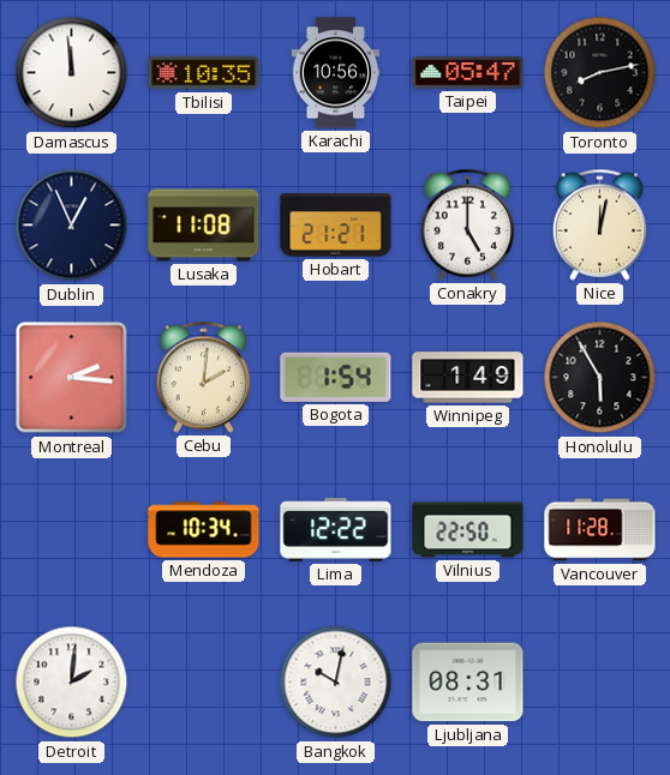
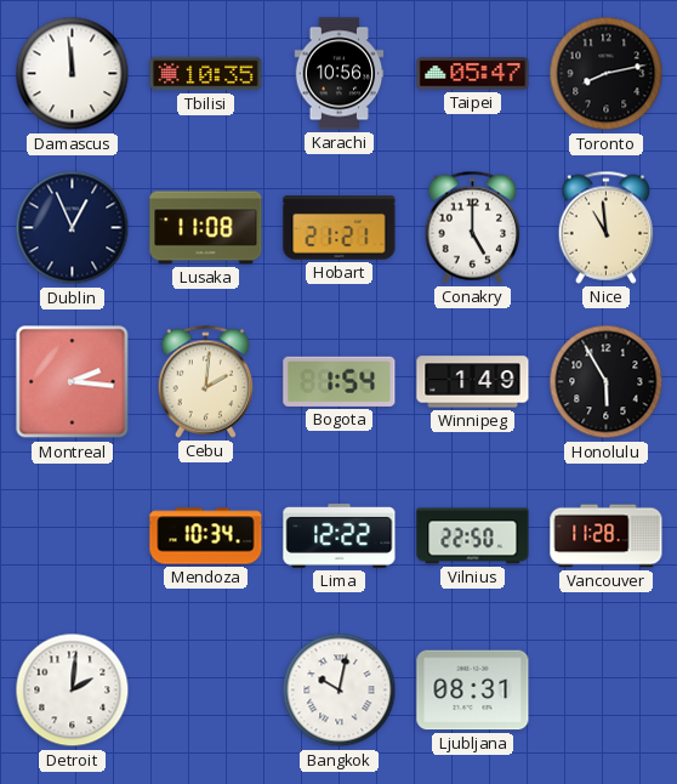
Nice: 12:02 -> 10:59
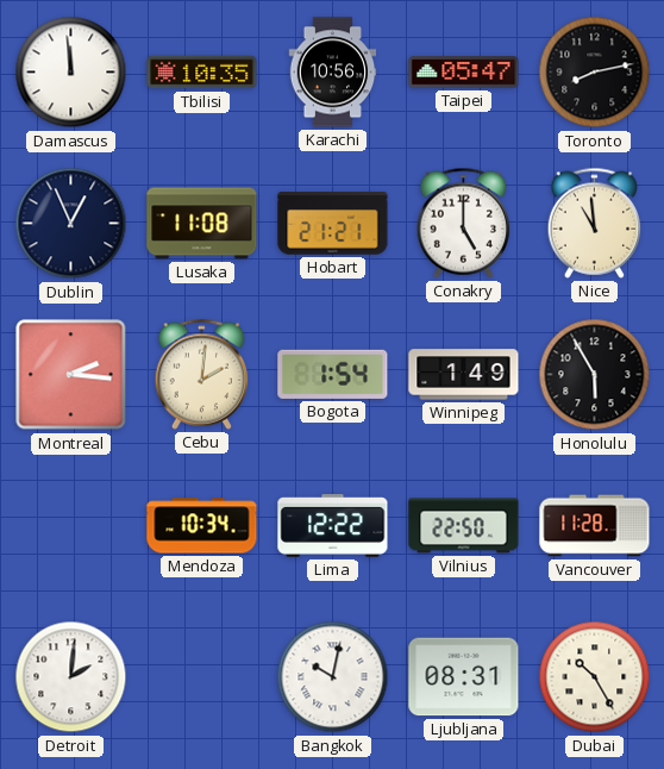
Dubai: none -> 10:25
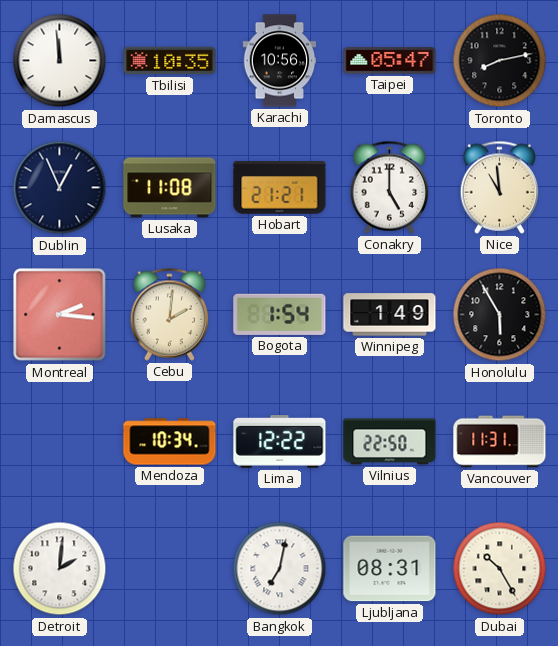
Vancouver: 11:28 -> 11:31
Bangkok: 10:02 -> 7:02
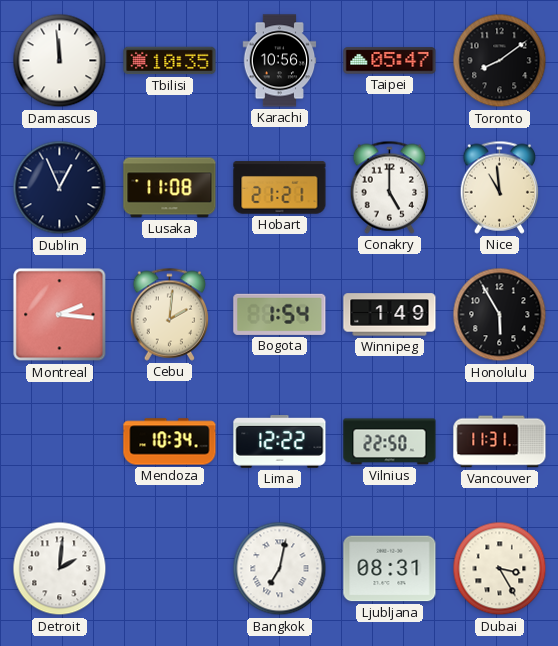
Toronto: 8:13 -> 8:09
Dubai: 10:25 -> 3:25
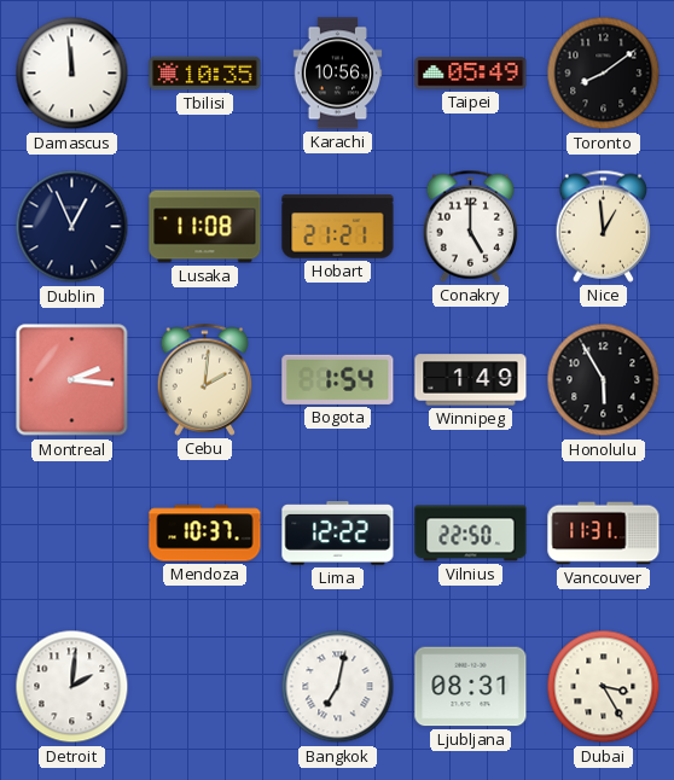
Taipei: 05:47 -> 05:49
Nice: 10:59 -> 12:59
Mendoza: 10:34 -> 10:37
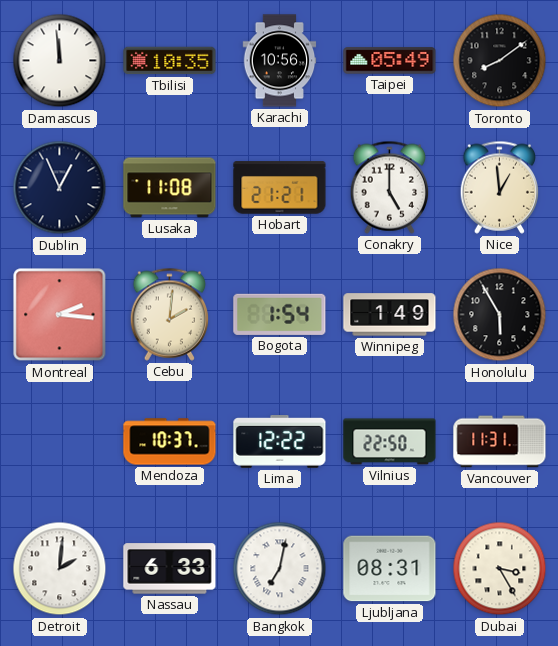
Nassau: none -> 6:33
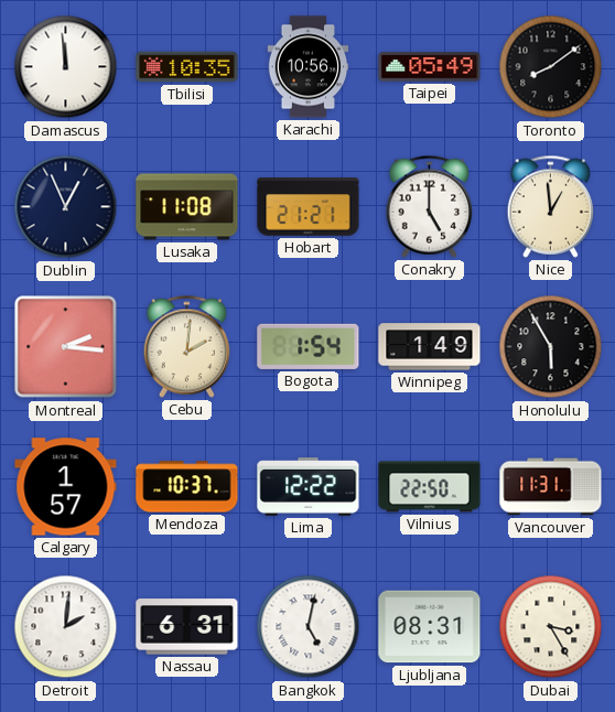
Calgary: none -> 1:57
Nassau: 6:33 -> 6:31
Bangkok: 7:02 -> 5:02
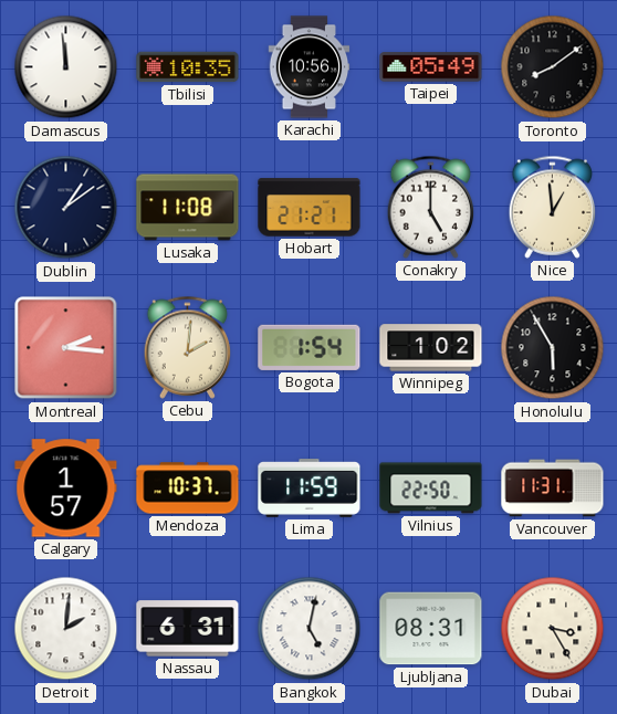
Dublin: 12:56 -> 1:09
Winnipeg: 1:49 -> 1:02
Lima: 12:22 -> 11:59
